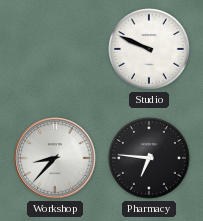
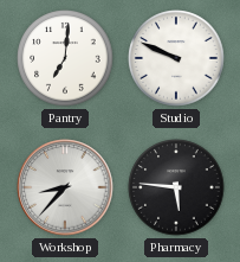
Pantry: none -> 7:01
Pharmacy: 6:46 -> 5:46
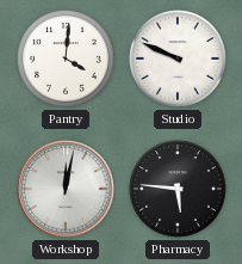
Pantry: 7:01 -> 4:01
Workshop: 8:37 -> 12:02
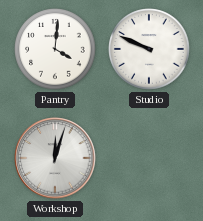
Workshop: 12:02 -> 12:03
Pharmacy: 5:46 -> none
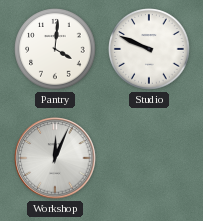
Workshop: 12:03 -> 12:04
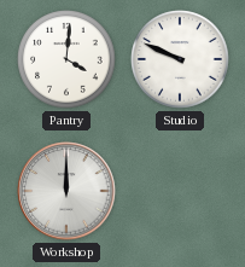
Workshop: 12:04 -> 12:00
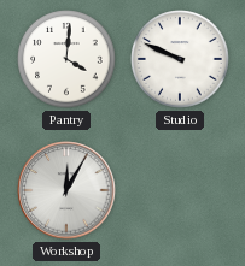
Workshop: 12:00 -> 12:05
